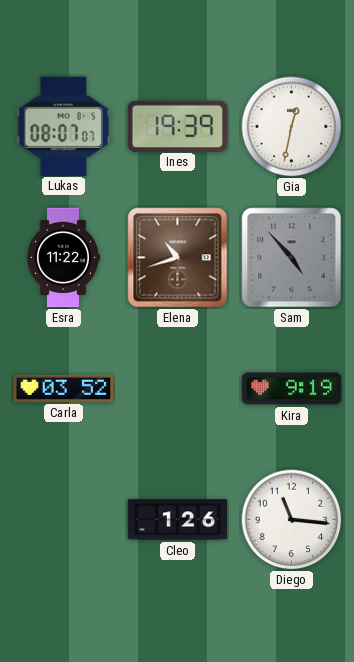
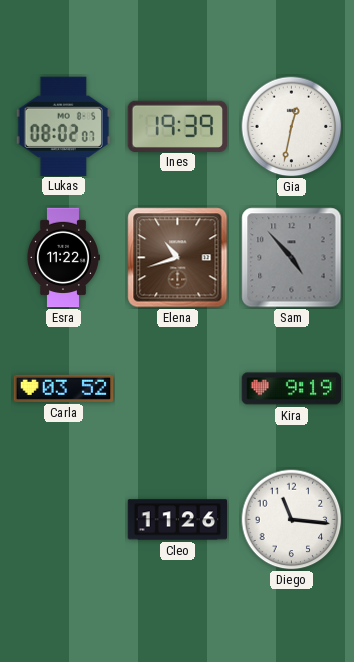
Lukas: 08:07 -> 08:02
Cleo: 1:26 -> 11:26
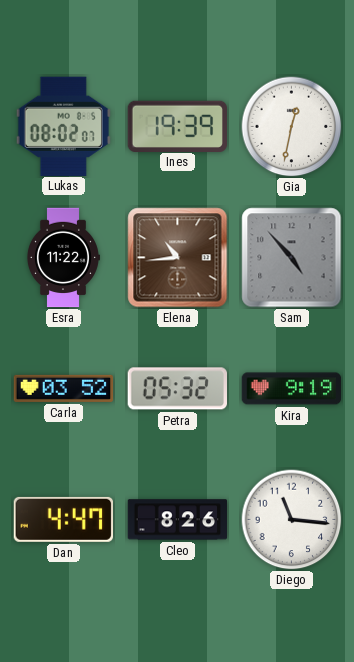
Elena: 10:42 -> 10:44
Petra: none -> 05:32
Dan: none -> 4:47
Cleo: 11:26 -> 8:26
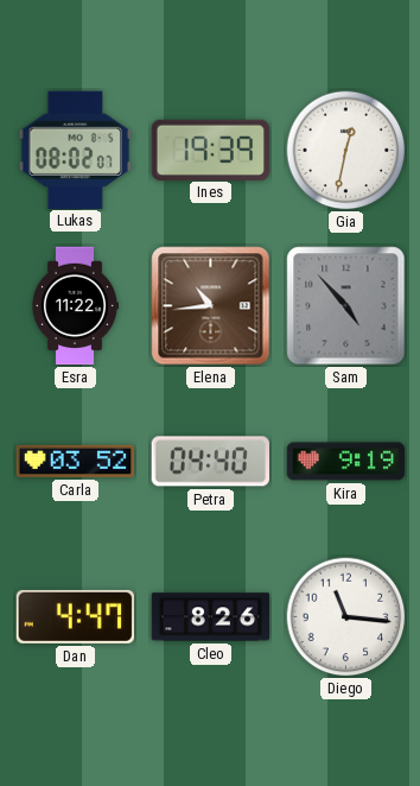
Petra: 05:32 -> 04:40
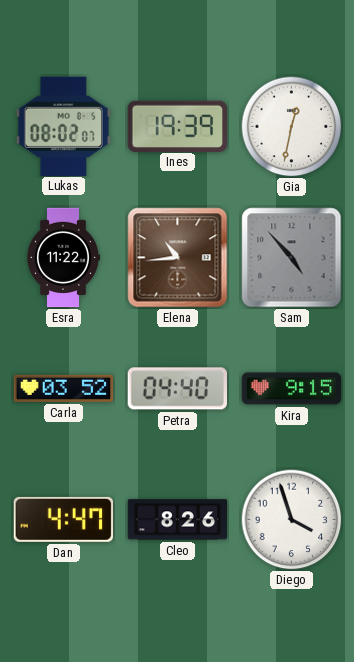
Kira: 9:19 -> 9:15
Diego: 11:16 -> 3:57
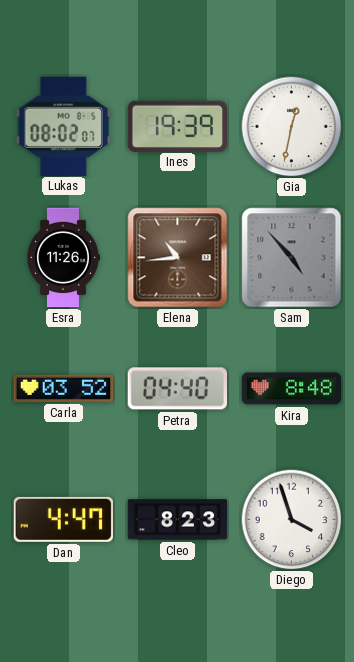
Esra: 11:22 -> 11:26
Kira: 9:15 -> 8:48
Cleo: 8:26 -> 8:23
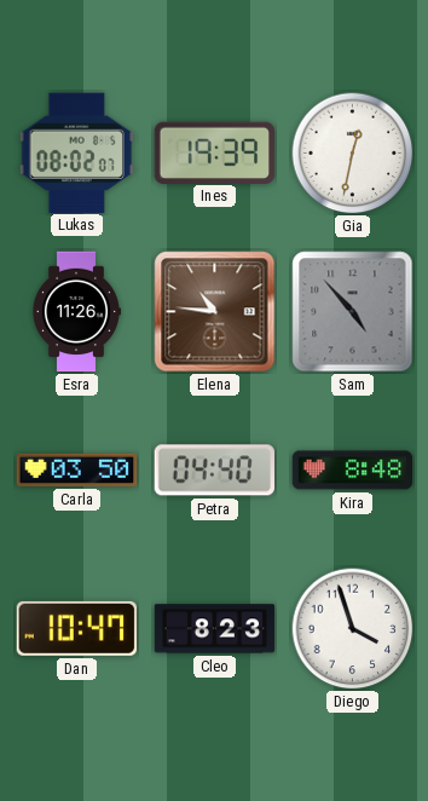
Elena: 10:44 -> 10:46
Carla: 03:52 -> 03:50
Dan: 4:47 -> 10:47
